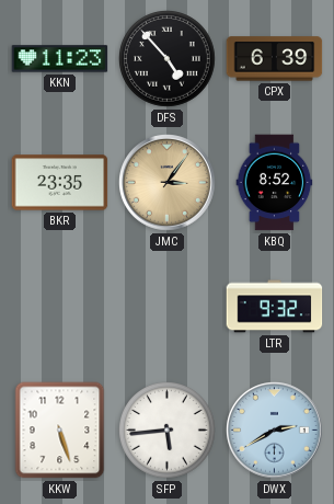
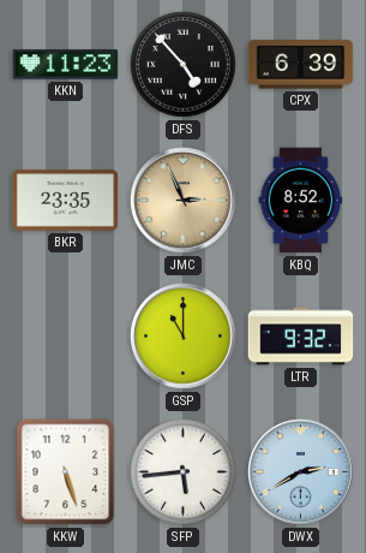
JMC: 3:06 -> 2:56
GSP: none -> 11:00
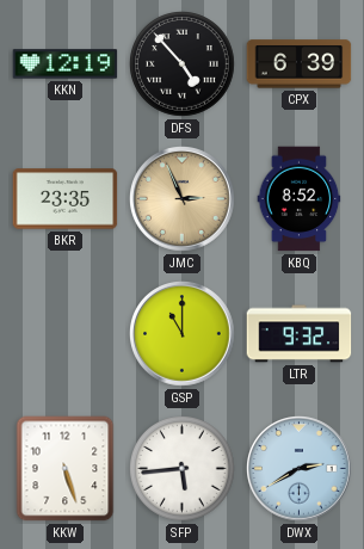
KKN: 11:23 -> 12:19
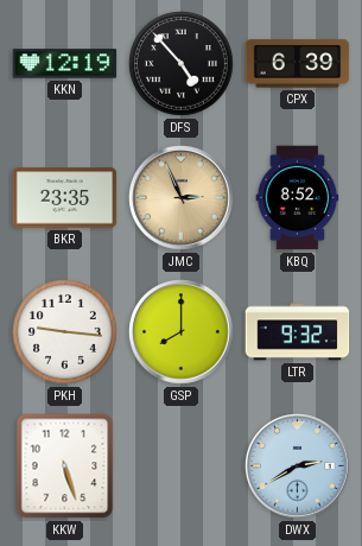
PKH: none -> 9:16
GSP: 11:00 -> 8:00
SFP: 5:44 -> none
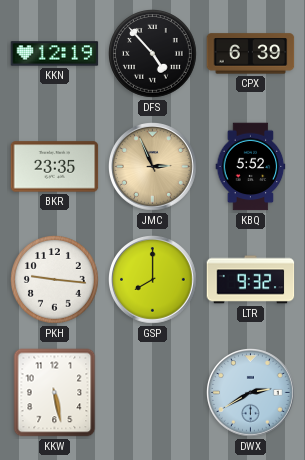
KBQ: 8:52 -> 5:52
KKW: 5:27 -> 5:28
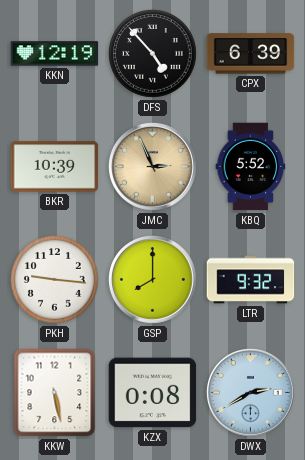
BKR: 23:35 -> 10:39
KZX: none -> 0:08
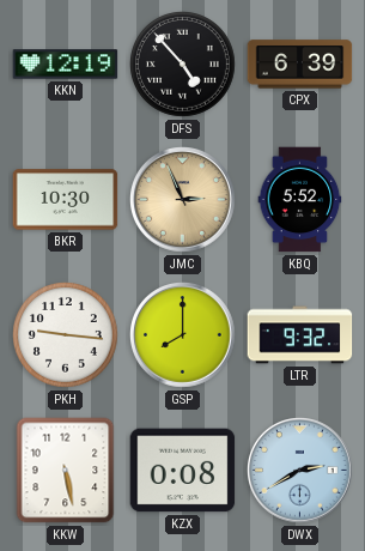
BKR: 10:39 -> 10:30
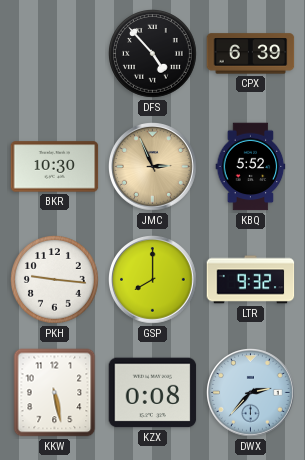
KKN: 12:19 -> none
DWX: 2:40 -> 2:37
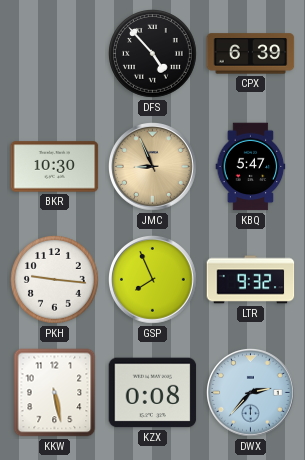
JMC: 2:56 -> 8:56
KBQ: 5:52 -> 5:47
GSP: 8:00 -> 7:56
